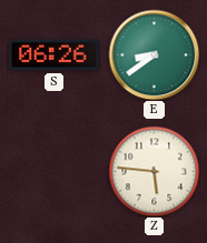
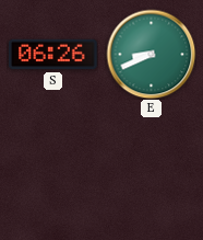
E: 8:39 -> 8:41
Z: 5:46 -> none
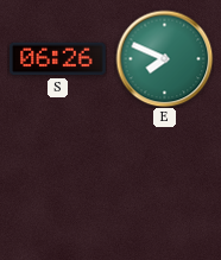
E: 8:41 -> 7:49
